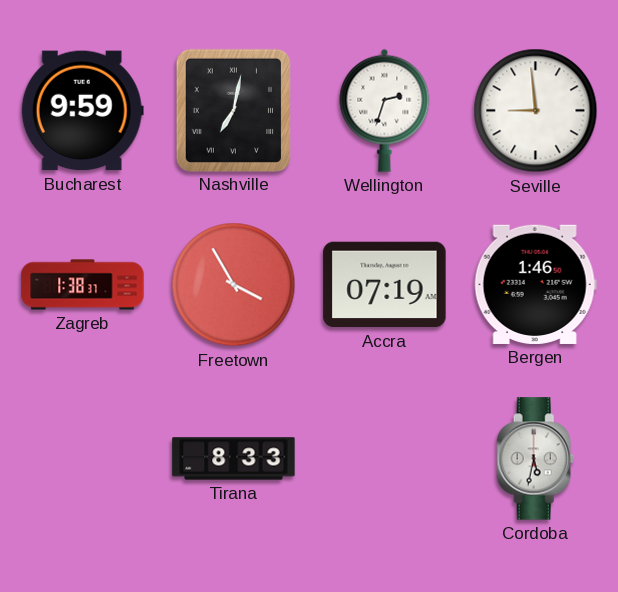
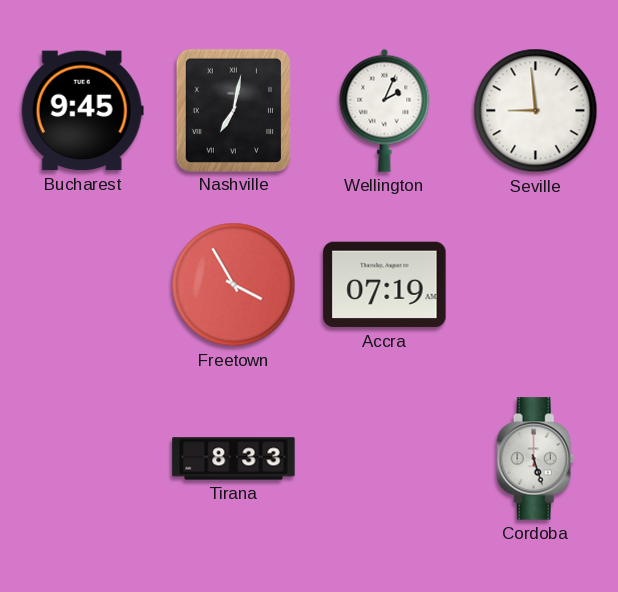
Bucharest: 9:59 -> 9:45
Wellington: 2:33 -> 2:04
Zagreb: 1:38 -> none
Bergen: 1:46 -> none
Cordoba: 5:32 -> 5:27
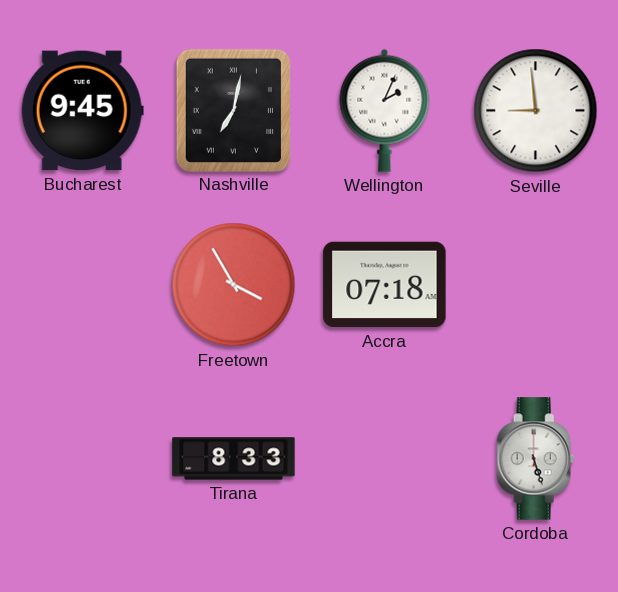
Accra: 07:19 -> 07:18
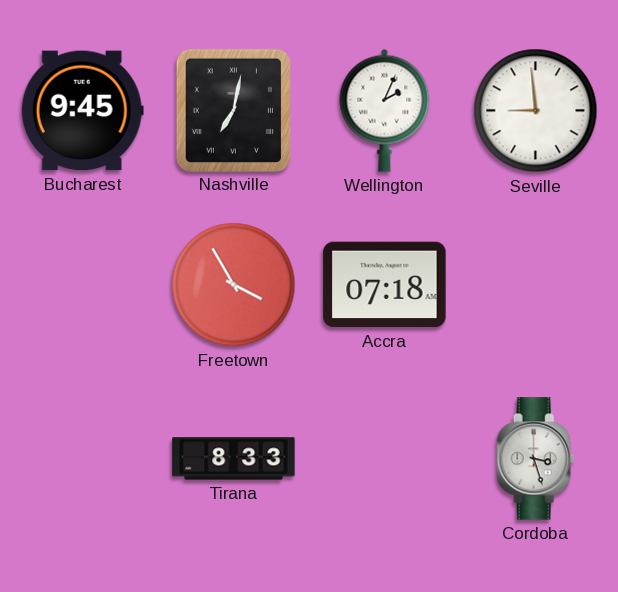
Cordoba: 5:27 -> 3:27
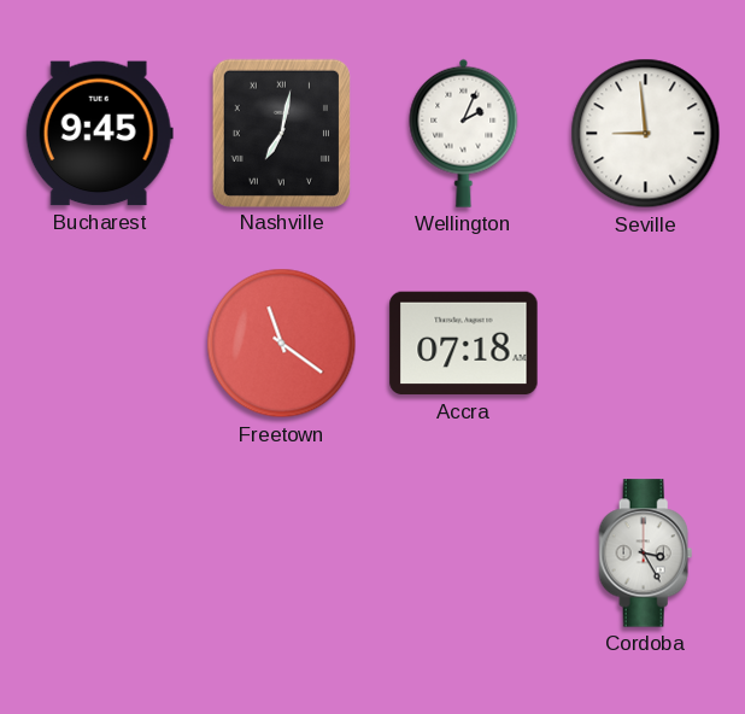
Freetown: 3:55 -> 11:21
Tirana: 8:33 -> none
Cordoba: 3:27 -> 3:25
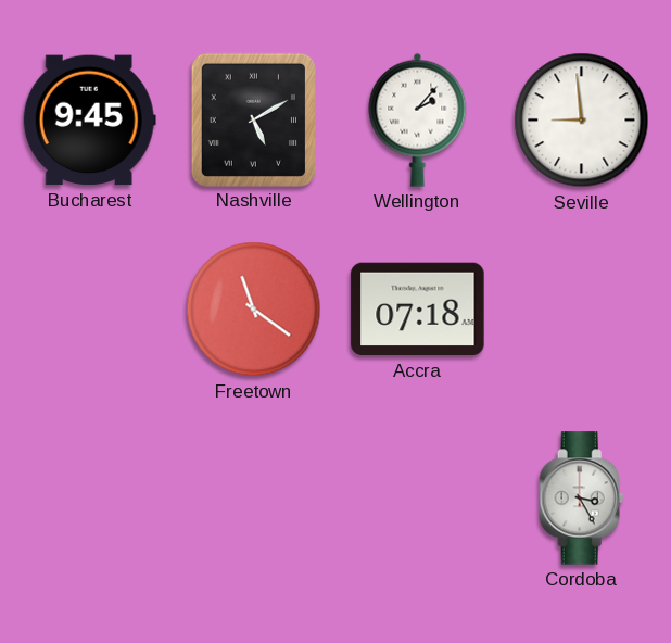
Nashville: 7:02 -> 5:10
Wellington: 2:04 -> 2:07
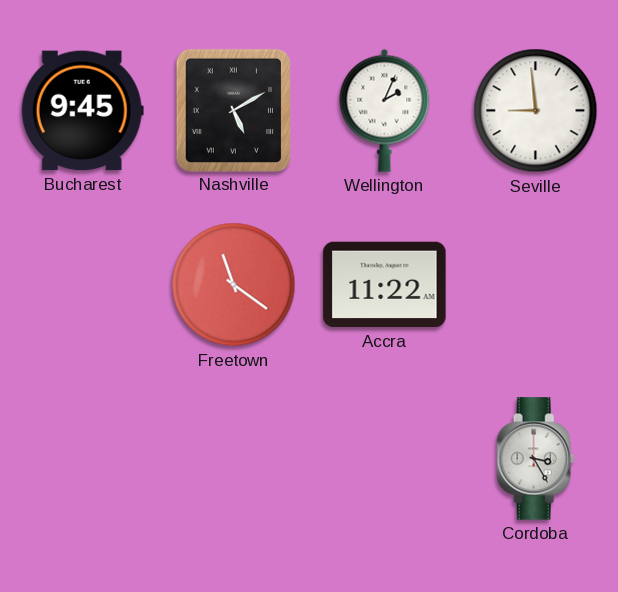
Wellington: 2:07 -> 2:04
Accra: 07:18 -> 11:22
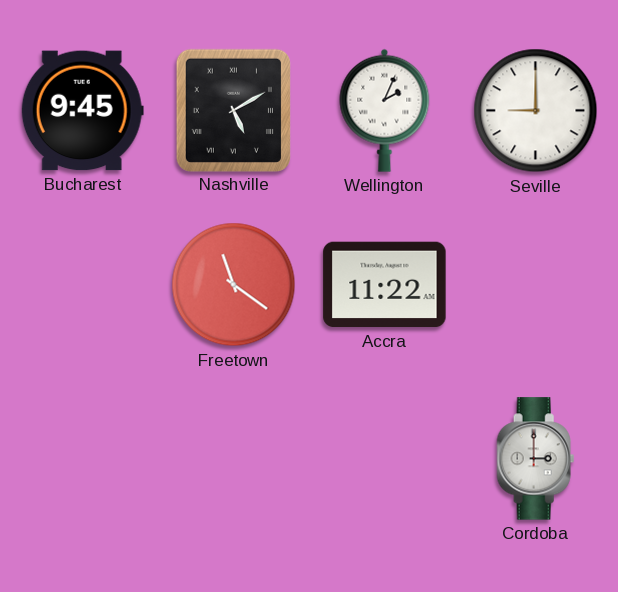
Seville: 8:59 -> 9:00
Cordoba: 3:25 -> 3:00
